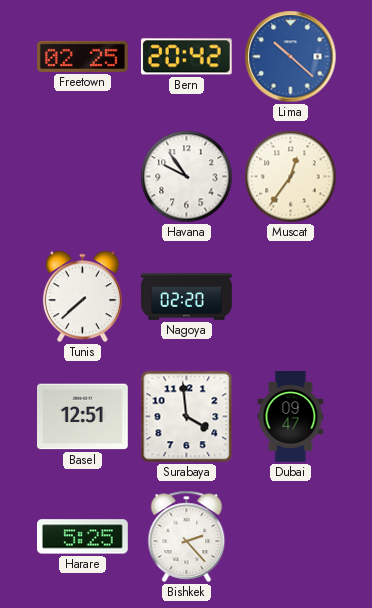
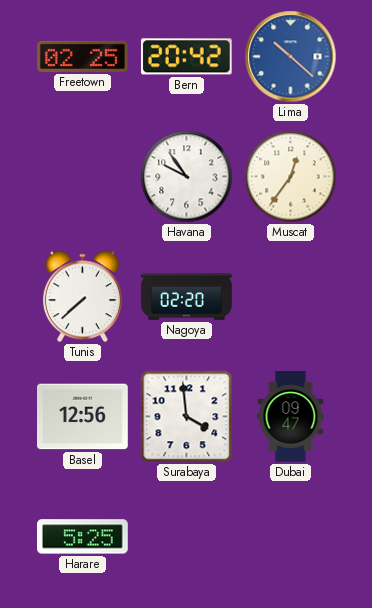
Basel: 12:51 -> 12:56
Bishkek: 2:23 -> none
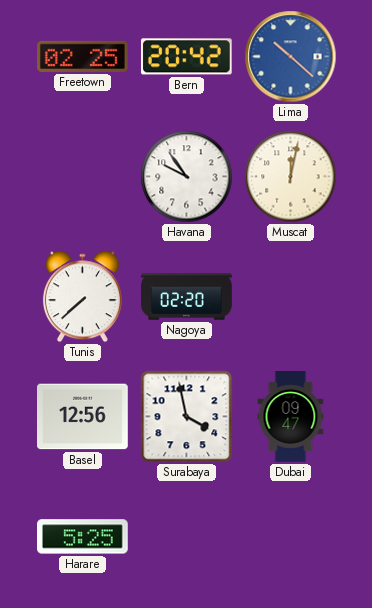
Muscat: 12:36 -> 12:02
Surabaya: 3:59 -> 3:58
